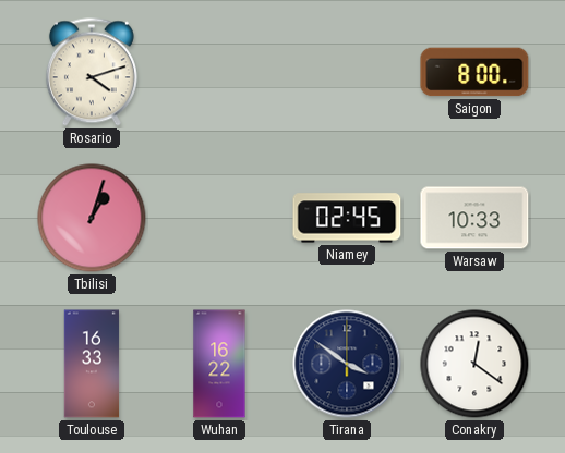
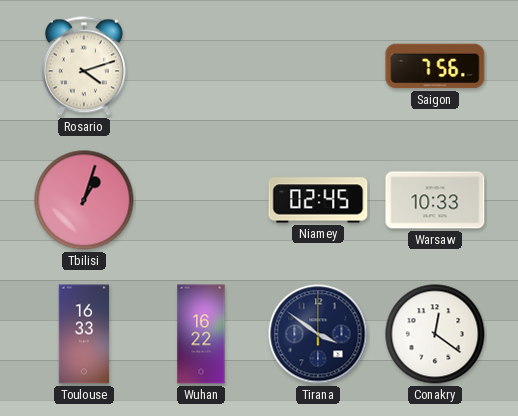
Saigon: 8:00 -> 7:56
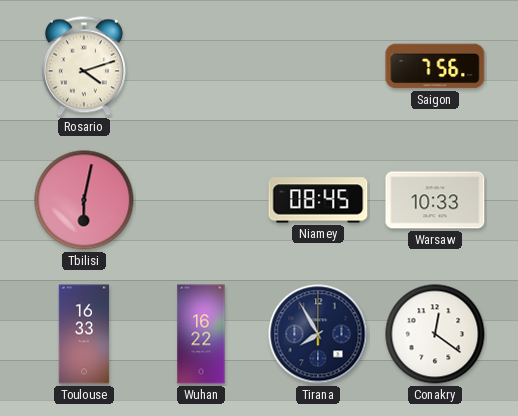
Tbilisi: 1:03 -> 6:02
Niamey: 02:45 -> 08:45
Tirana: 3:51 -> 7:55
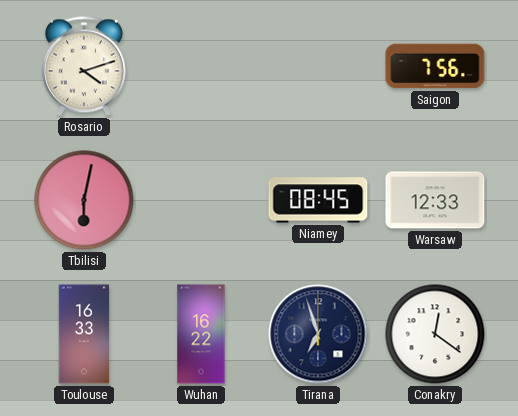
Warsaw: 10:33 -> 12:33
Tirana: 7:55 -> 6:57
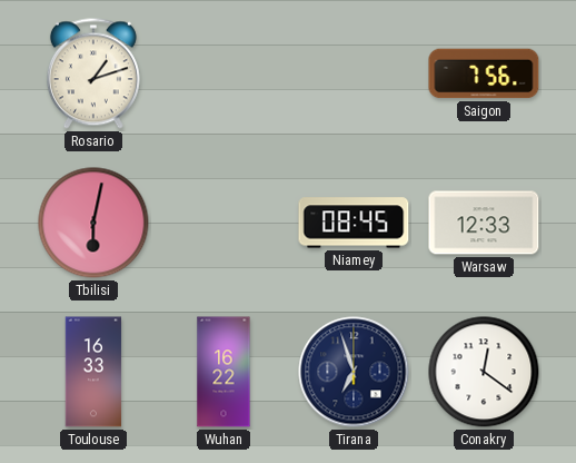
Rosario: 4:12 -> 1:12
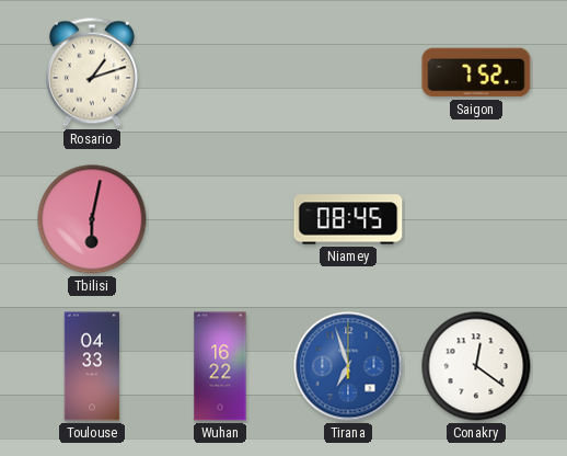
Saigon: 7:56 -> 7:52
Warsaw: 12:33 -> none
Toulouse: 16:33 -> 04:33
Tirana dial: navy -> blue
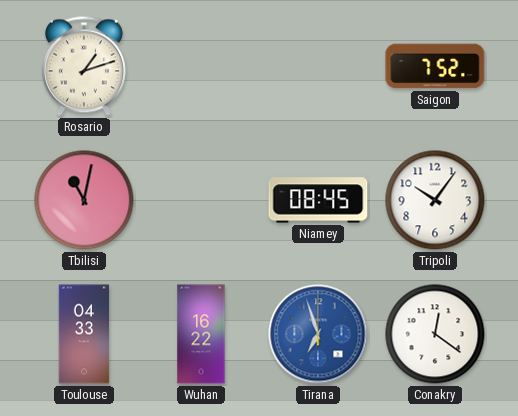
Tbilisi: 6:02 -> 11:02
Tripoli: none -> 10:06
